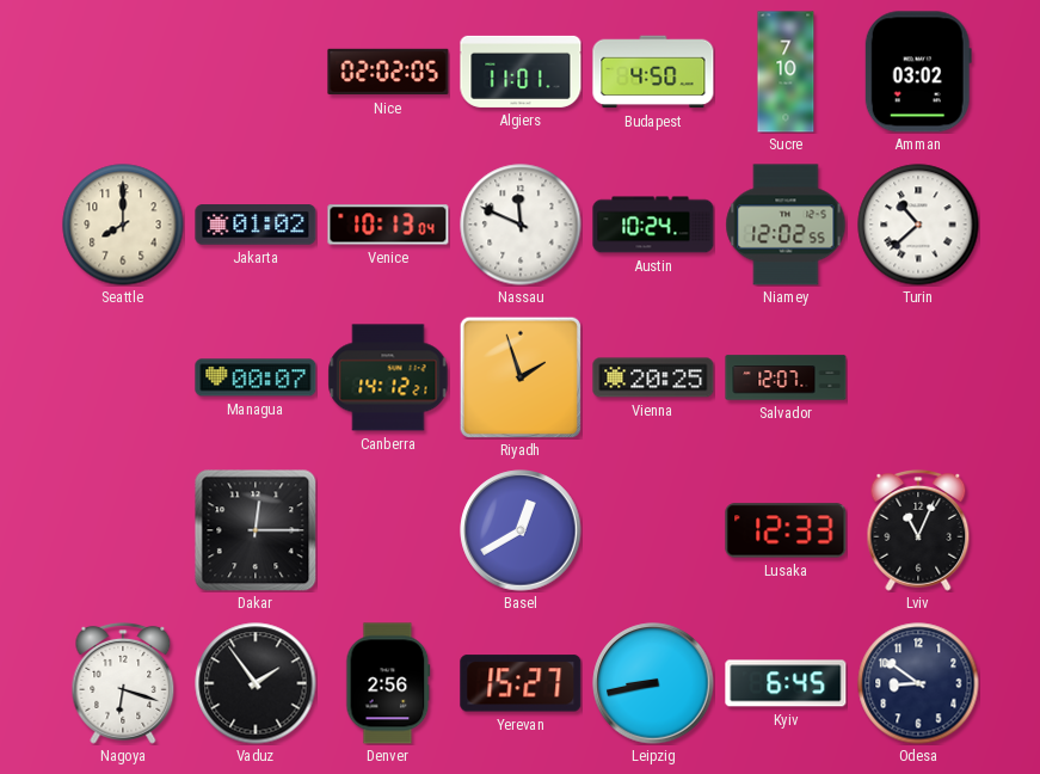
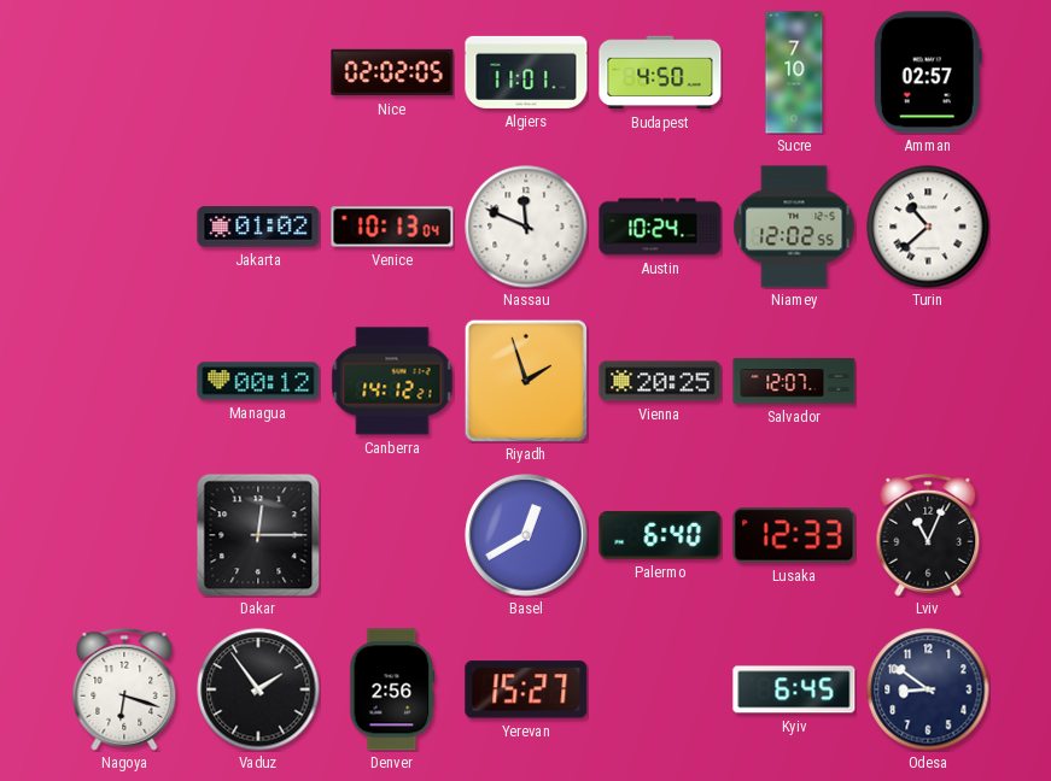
Amman: 03:02 -> 02:57
Seattle: 8:00 -> none
Managua: 00:07 -> 00:12
Palermo: none -> 6:40
Leipzig: 8:43 -> none
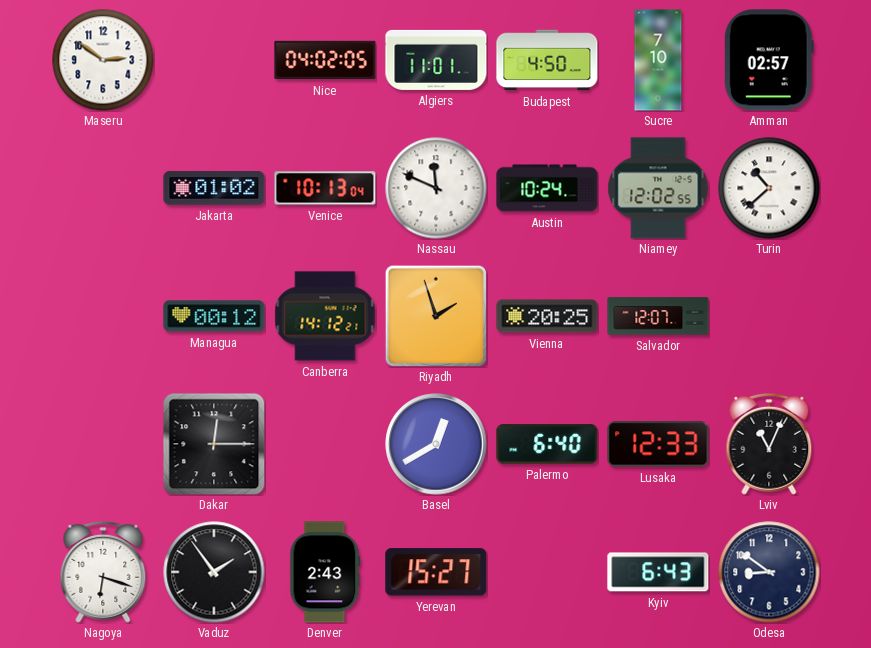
Maseru: none -> 2:51
Nice: 02:02 -> 04:02
Denver: 2:56 -> 2:43
Kyiv: 6:45 -> 6:43
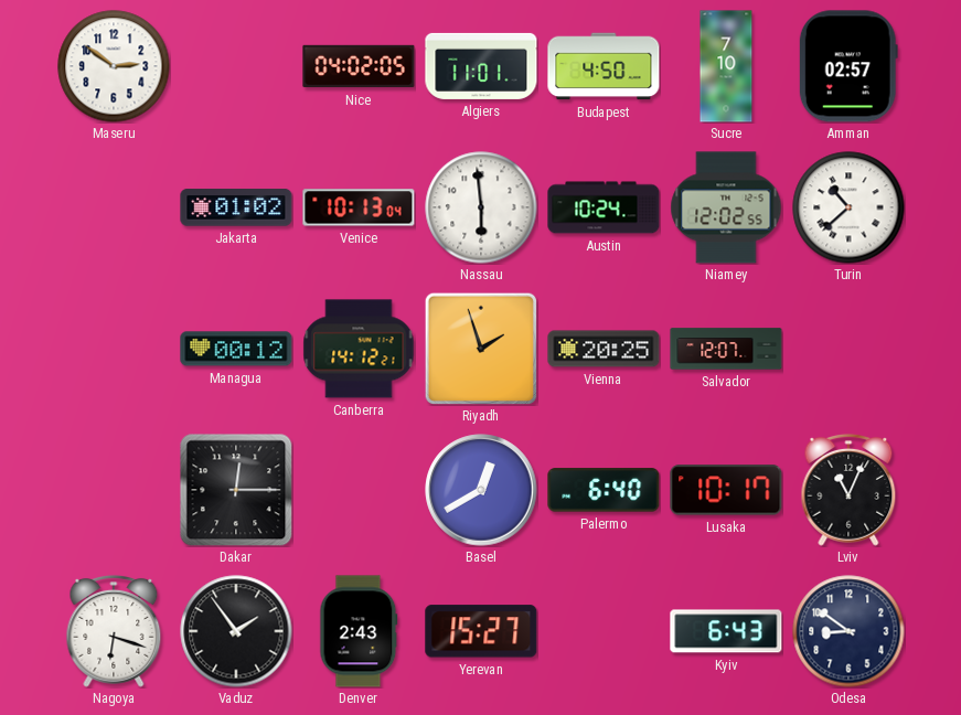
Nassau: 11:49 -> 5:59
Lusaka: 12:33 -> 10:17
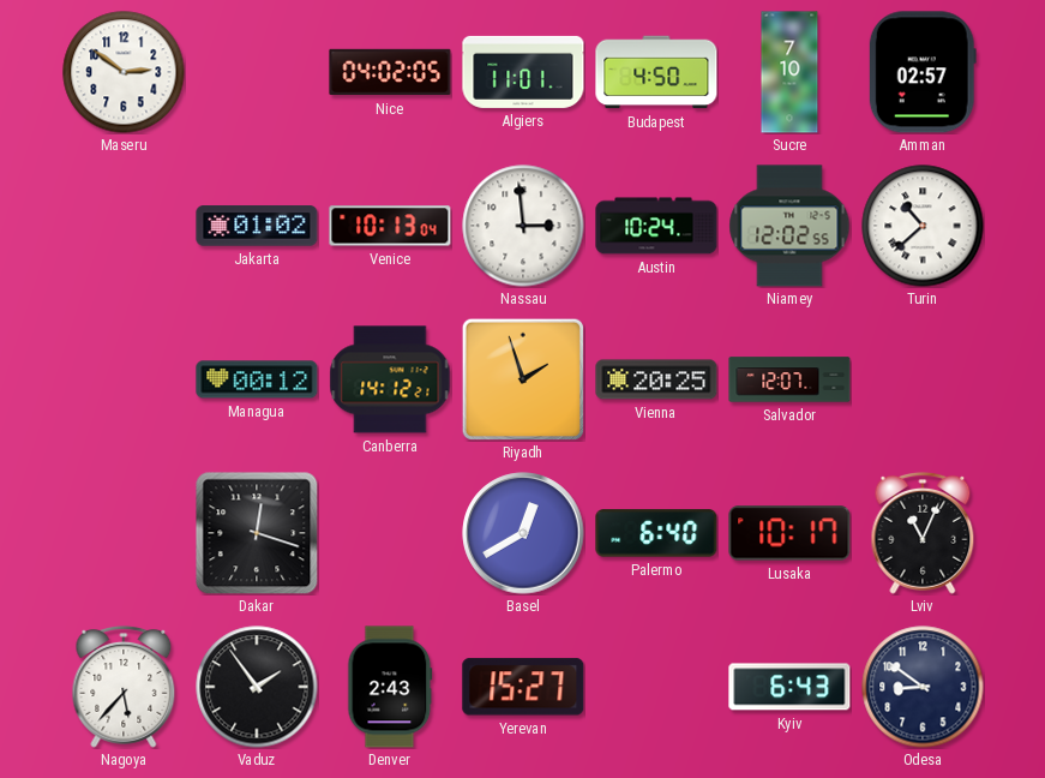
Nassau: 5:59 -> 2:59
Dakar: 12:15 -> 12:18
Nagoya: 6:18 -> 5:37
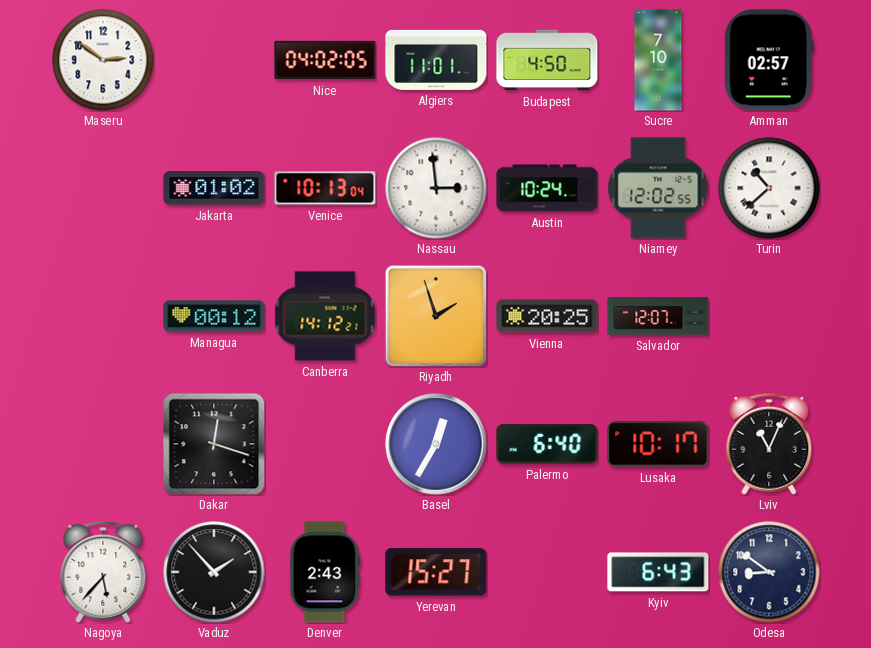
Basel: 12:40 -> 12:35
Vaduz: 1:54 -> 1:53
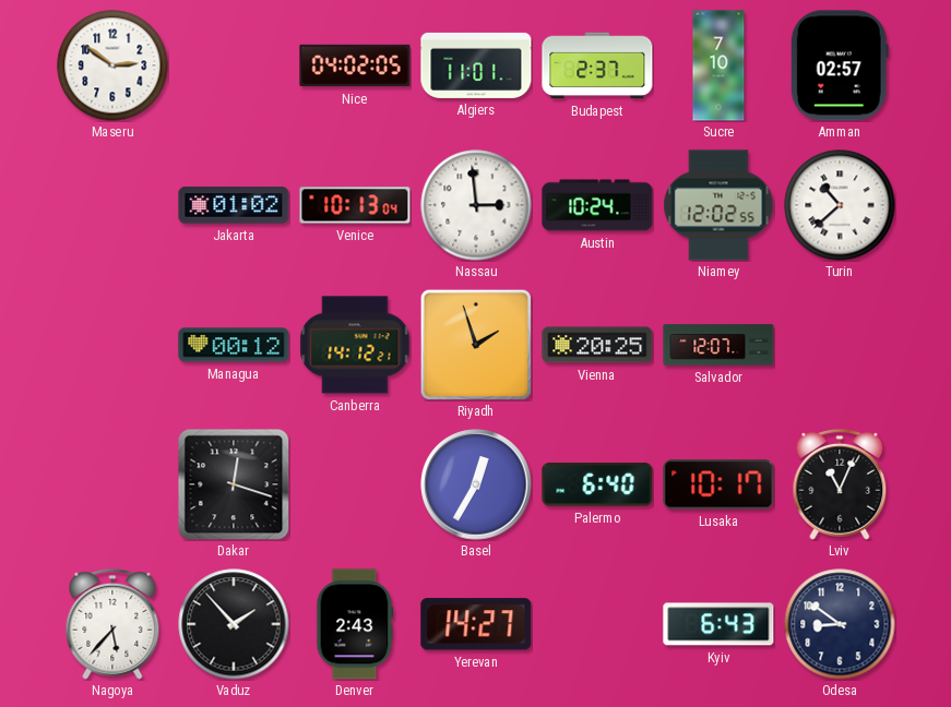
Budapest: 4:50 -> 2:37
Yerevan: 15:27 -> 14:27
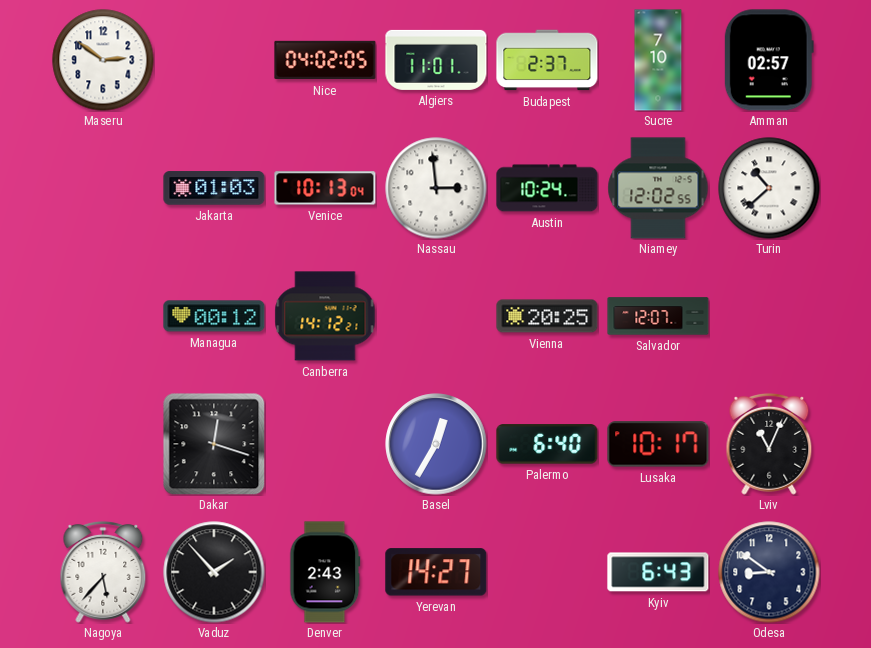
Jakarta: 01:02 -> 01:03
Riyadh: 1:57 -> none
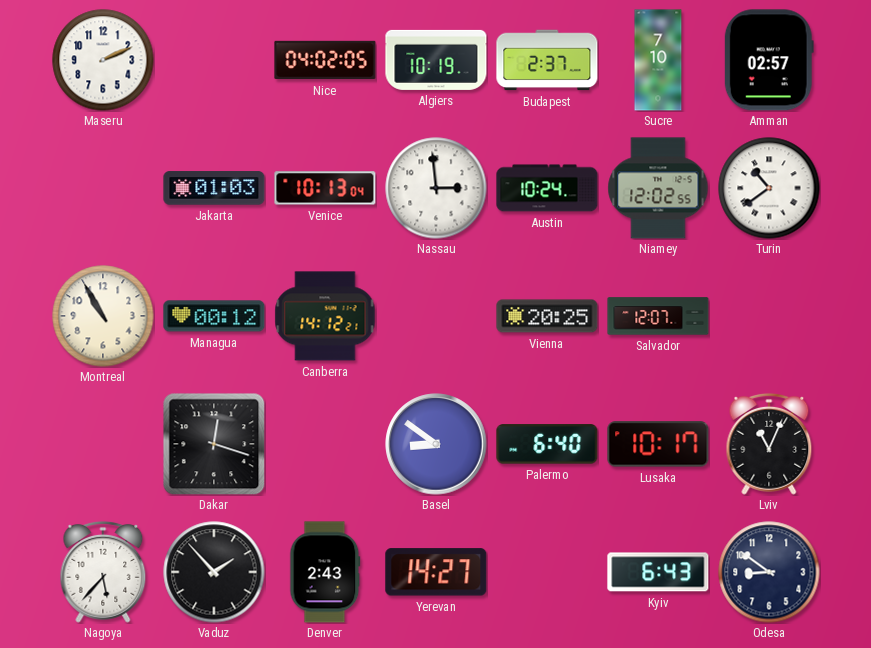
Maseru: 2:51 -> 2:11
Algiers: 11:01 -> 10:19
Turin: 10:38 -> 10:39
Montreal: none -> 10:55
Basel: 12:35 -> 8:51
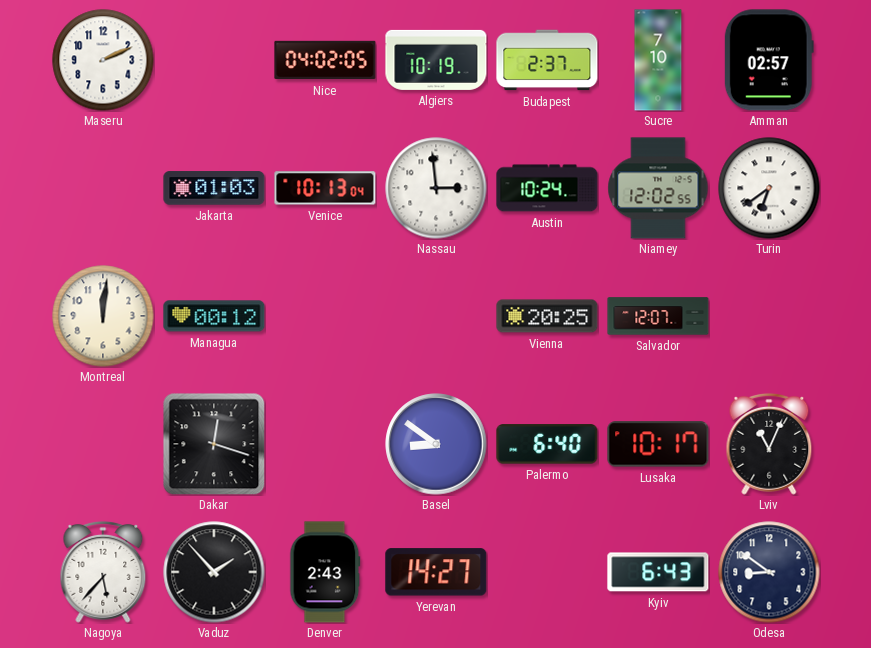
Turin: 10:39 -> 6:39
Montreal: 10:55 -> 12:01
Canberra: 14:12 -> none
